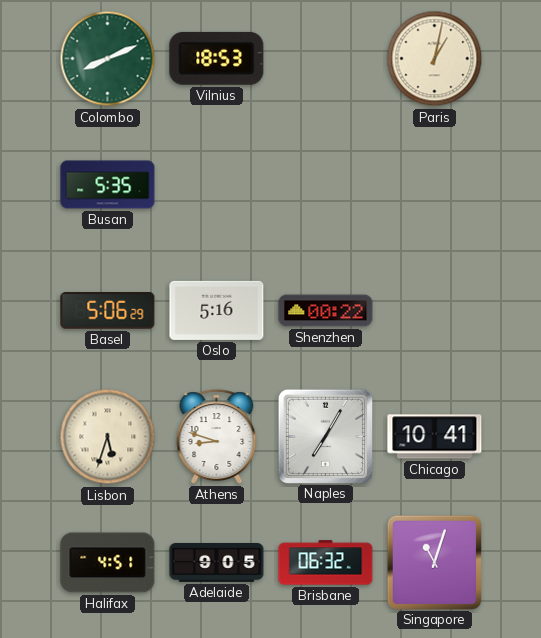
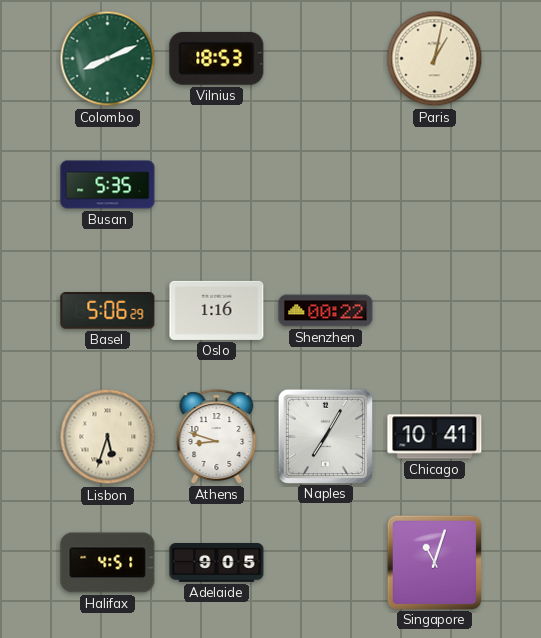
Oslo: 5:16 -> 1:16
Brisbane: 06:32 -> none
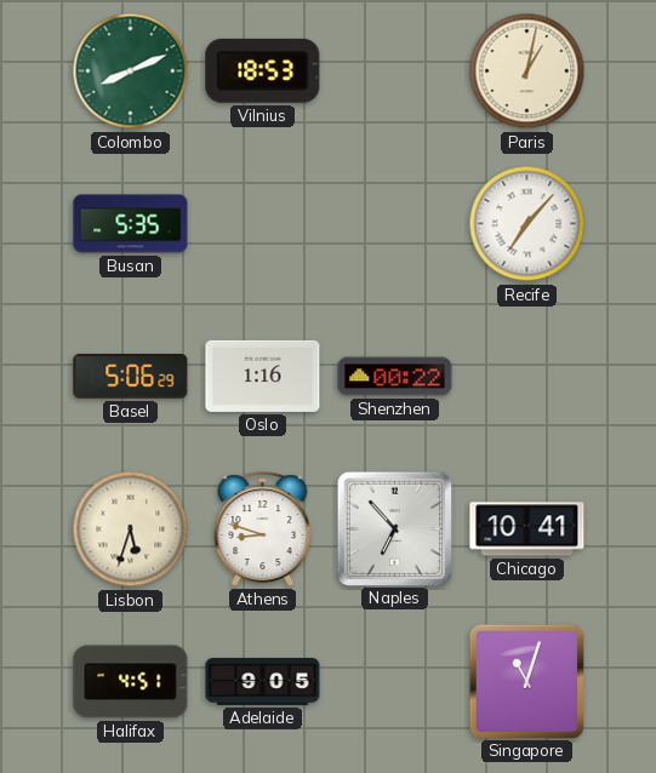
Recife: none -> 7:07
Naples: 7:05 -> 6:53
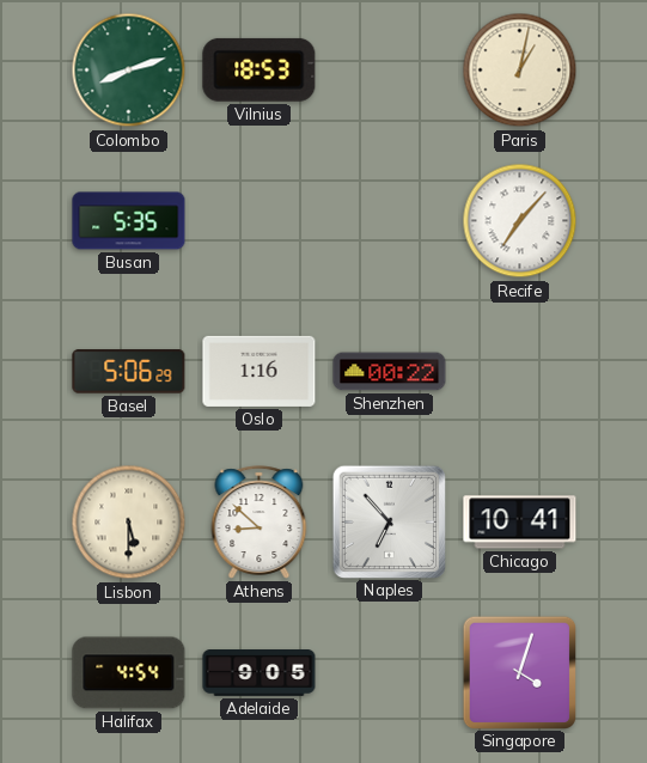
Colombo: 8:11 -> 8:12
Lisbon: 5:33 -> 5:30
Athens: 8:48 -> 8:52
Halifax: 4:51 -> 4:54
Singapore: 11:03 -> 4:03
